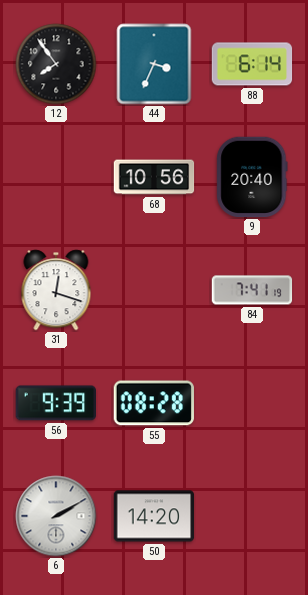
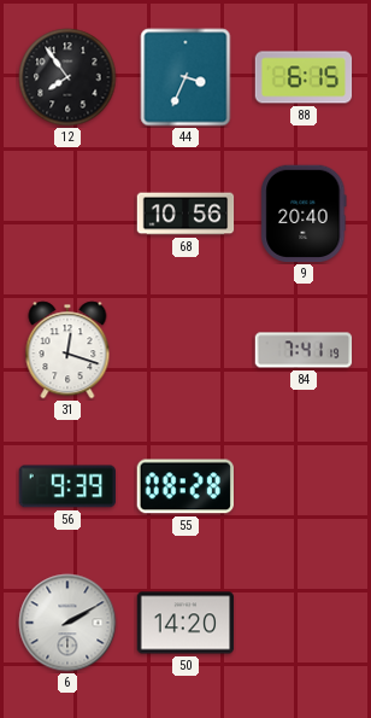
88: 6:14 -> 6:15
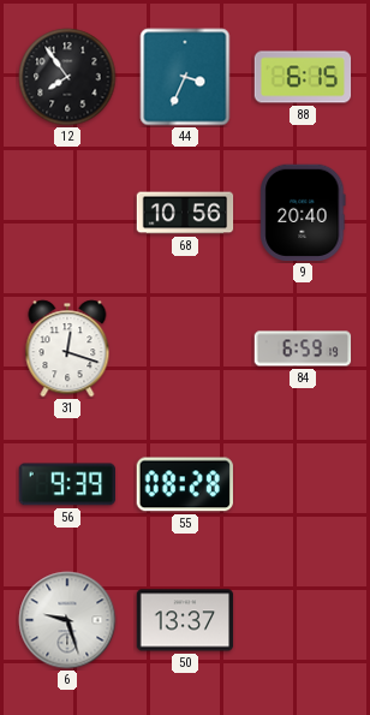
84: 7:41 -> 6:59
6: 2:10 -> 9:27
50: 14:20 -> 13:37
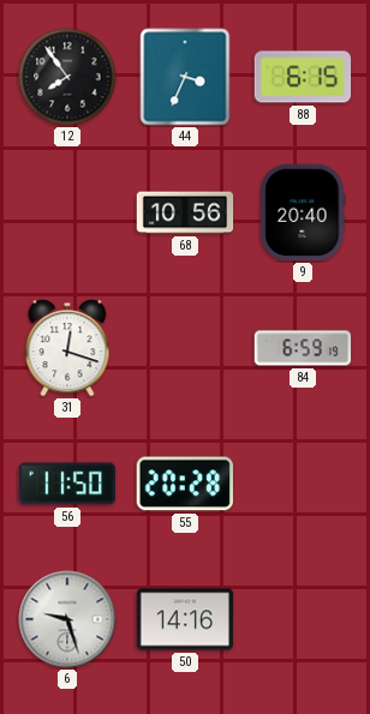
56: 9:39 -> 11:50
55: 08:28 -> 20:28
50: 13:37 -> 14:16
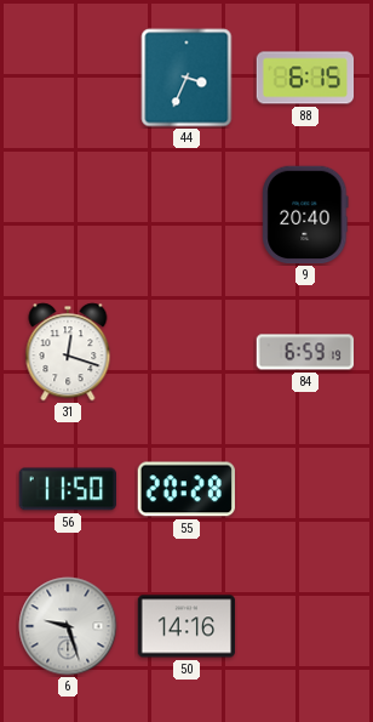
12: 7:54 -> none
68: 10:56 -> none
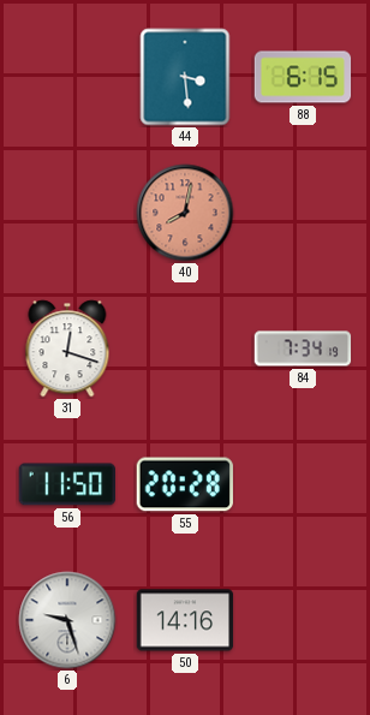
44: 3:34 -> 3:29
40: none -> 8:02
9: 20:40 -> none
84: 6:59 -> 7:34
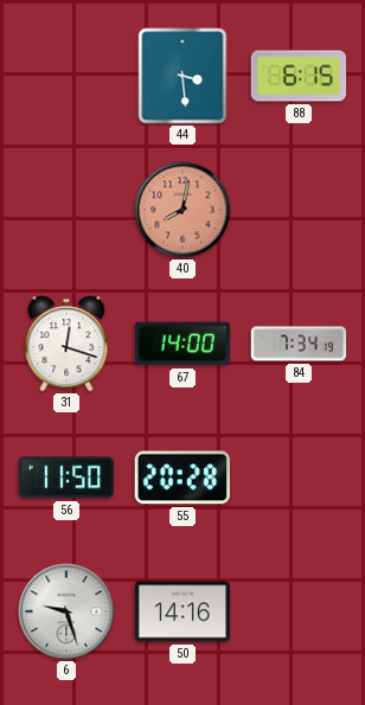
67: none -> 14:00
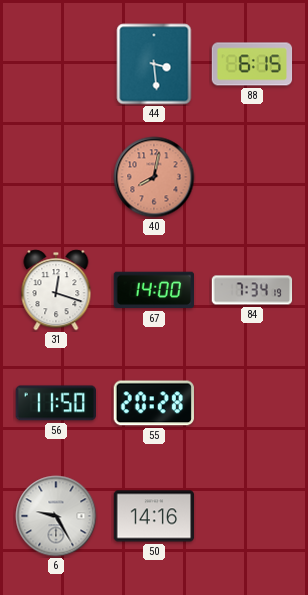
6: 9:27 -> 9:25
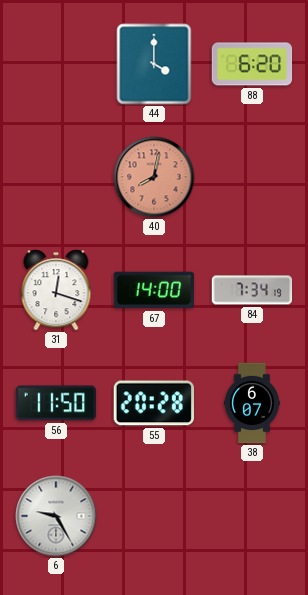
44: 3:29 -> 4:00
88: 6:15 -> 6:20
38: none -> 6:07
50: 14:16 -> none
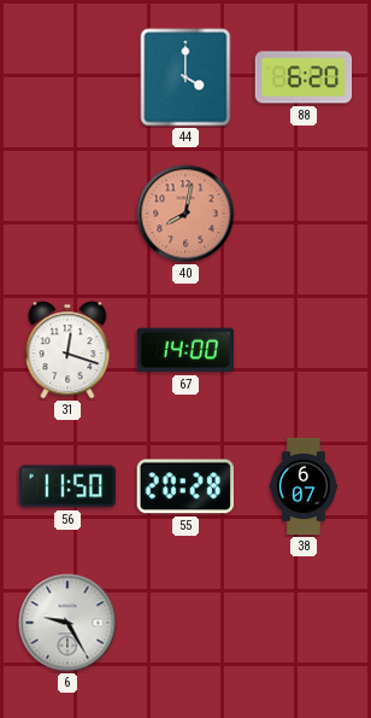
84: 7:34 -> none
